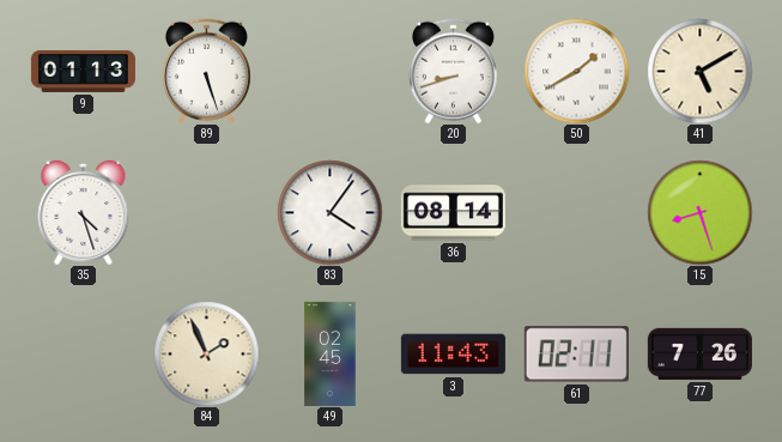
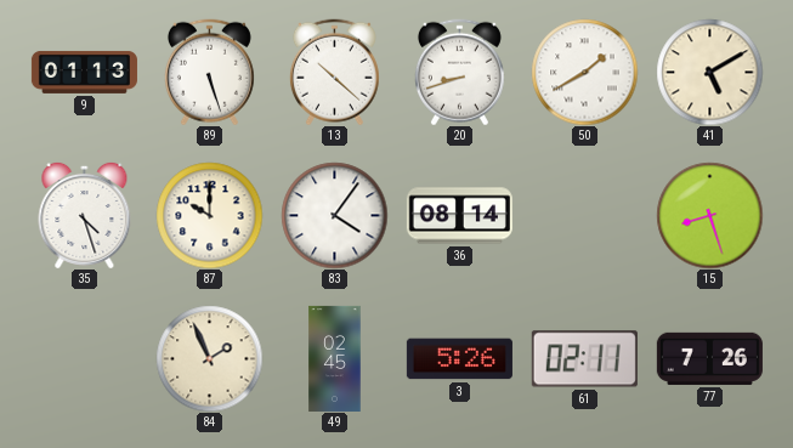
13: none -> 10:22
87: none -> 10:00
3: 11:43 -> 5:26
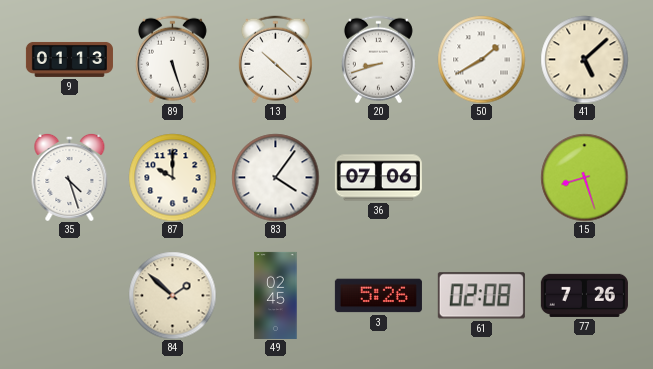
41: 5:10 -> 5:08
36: 08:14 -> 07:06
84: 1:56 -> 1:52
61: 02:11 -> 02:08
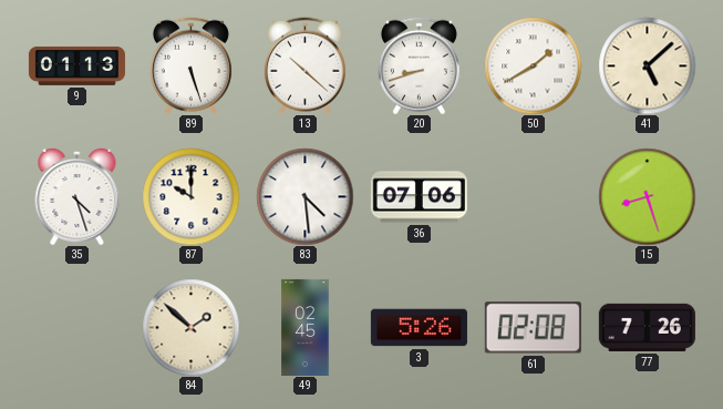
83: 4:06 -> 4:29
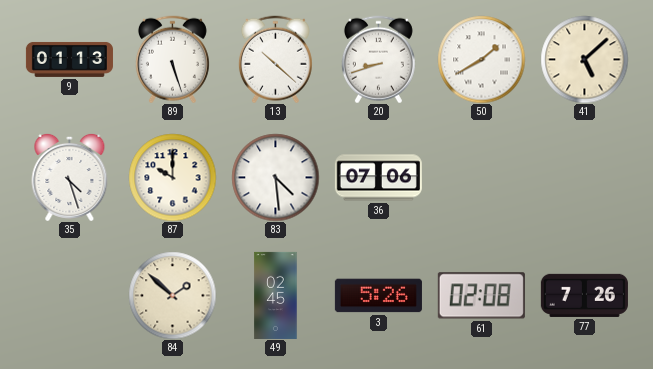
15: 8:27 -> none
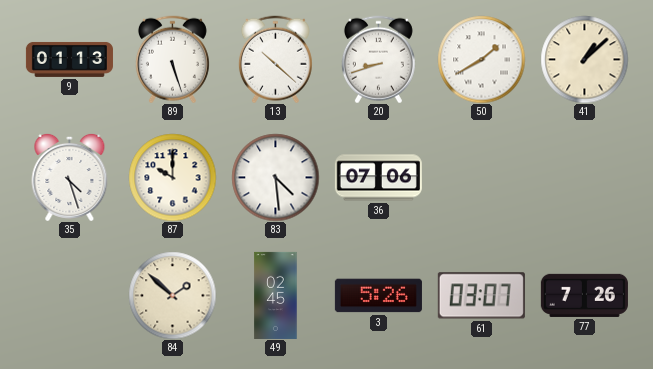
41: 5:08 -> 1:08
61: 02:08 -> 03:07
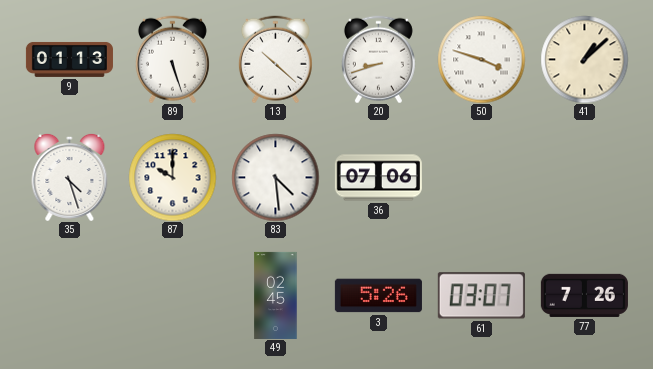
50: 1:40 -> 3:48
84: 1:52 -> none
